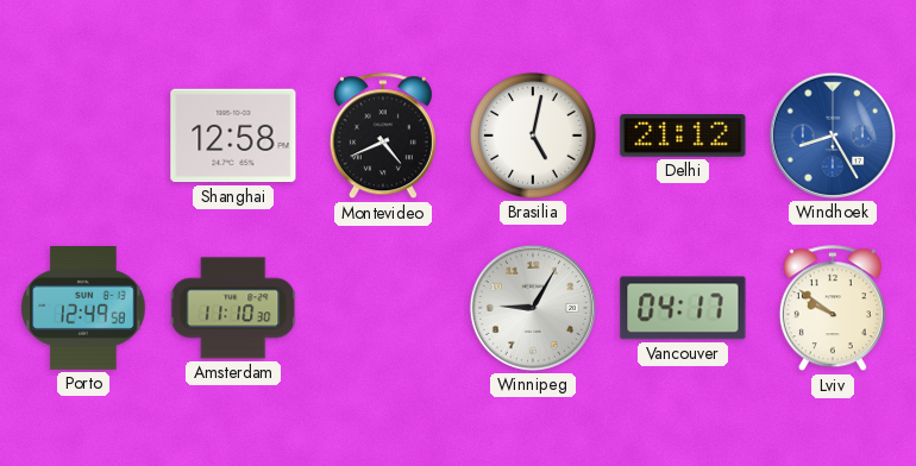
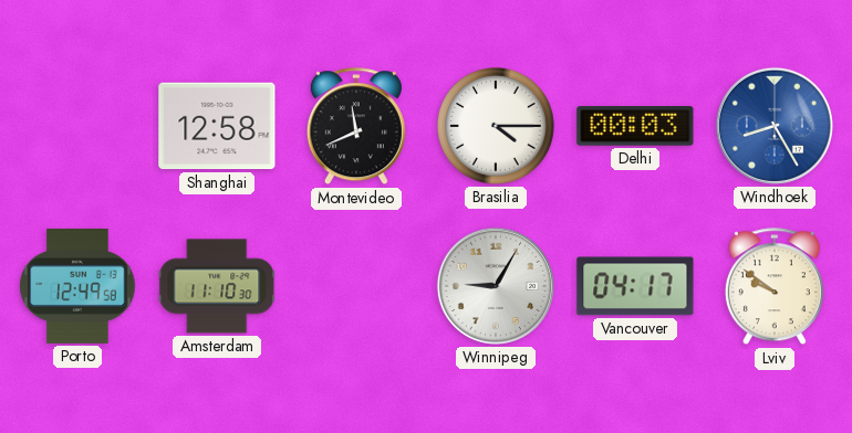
Montevideo: 4:41 -> 11:41
Brasilia: 5:02 -> 4:15
Delhi: 21:12 -> 00:03
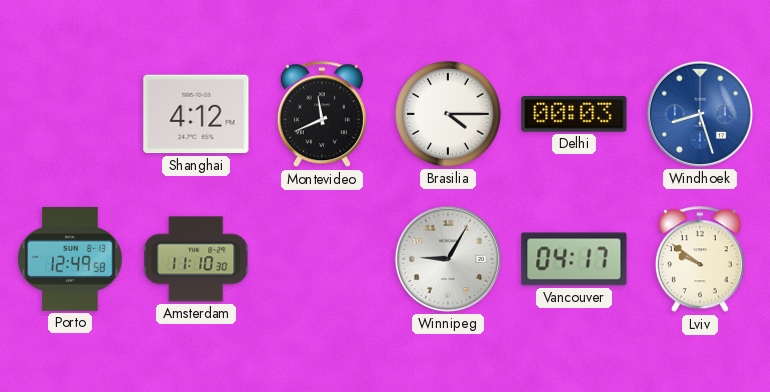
Shanghai: 12:58 -> 4:12
Windhoek: 8:25 -> 8:27
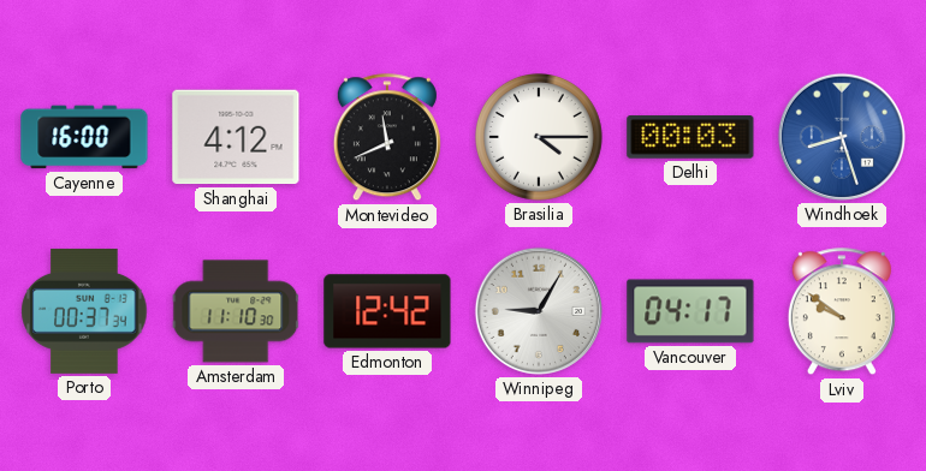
Cayenne: none -> 16:00
Porto: 12:49 -> 00:37
Edmonton: none -> 12:42
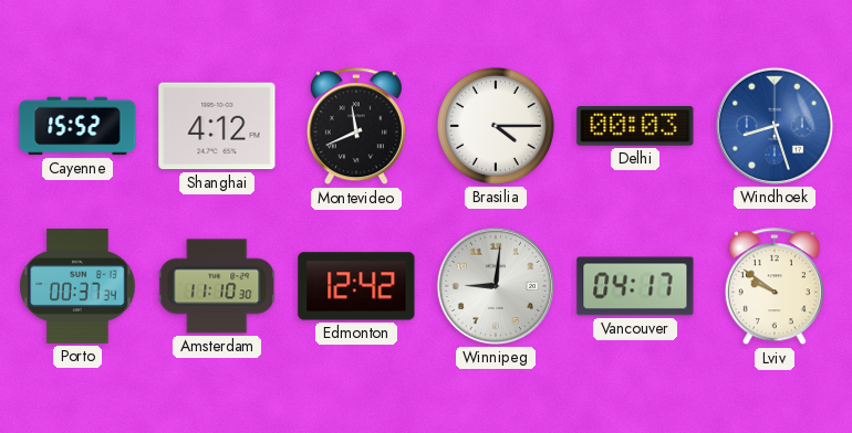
Cayenne: 16:00 -> 15:52
Winnipeg: 9:05 -> 9:01
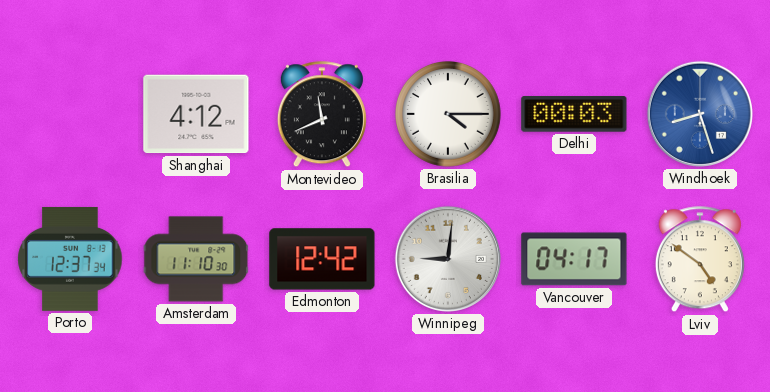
Cayenne: 15:52 -> none
Porto: 00:37 -> 12:37
Lviv: 9:51 -> 4:51
